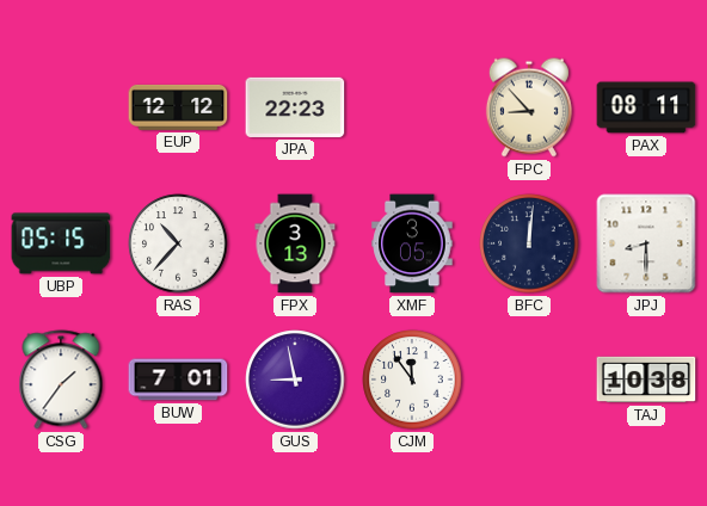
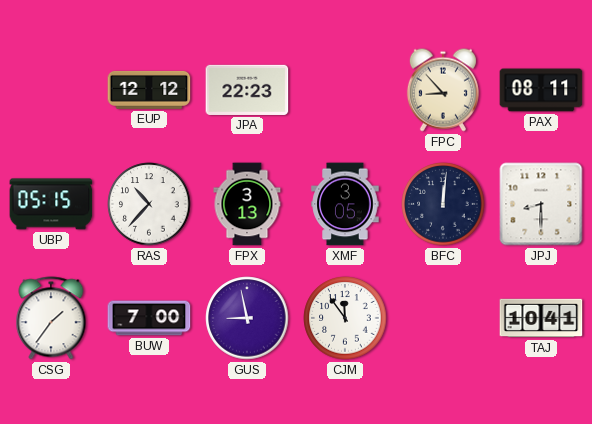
BUW: 7:01 -> 7:00
TAJ: 10:38 -> 10:41
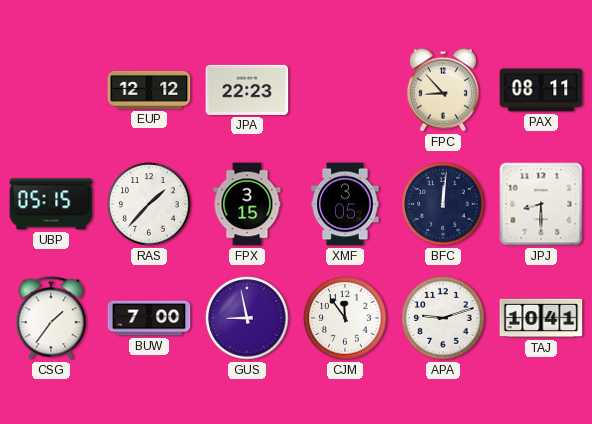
RAS: 10:37 -> 1:37
FPX: 3:13 -> 3:15
APA: none -> 9:12
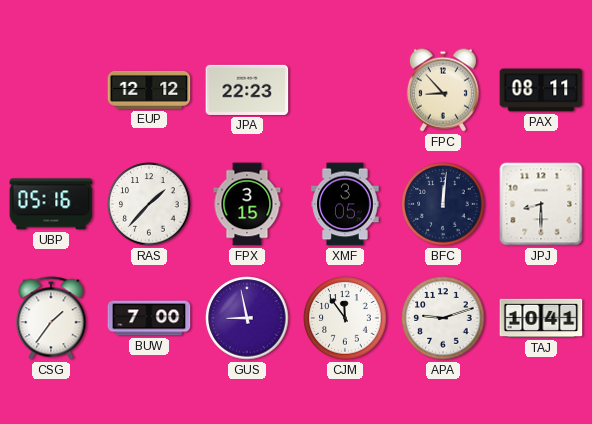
UBP: 05:15 -> 05:16
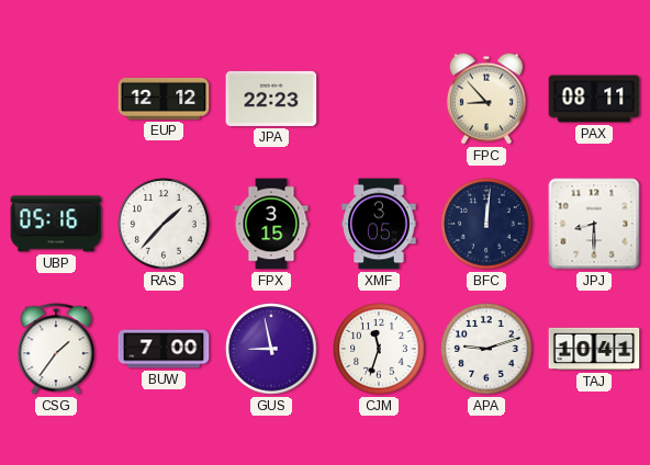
CJM: 11:54 -> 11:33
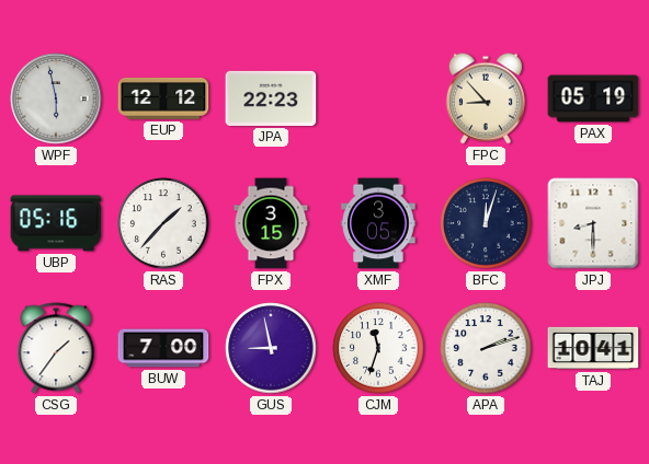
WPF: none -> 5:58
PAX: 08:11 -> 05:19
BFC: 12:01 -> 12:03
APA: 9:12 -> 2:12
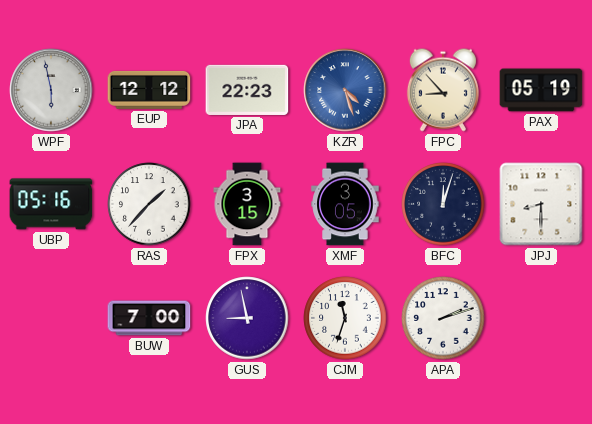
KZR: none -> 4:27
CSG: 1:36 -> none
TAJ: 10:41 -> none
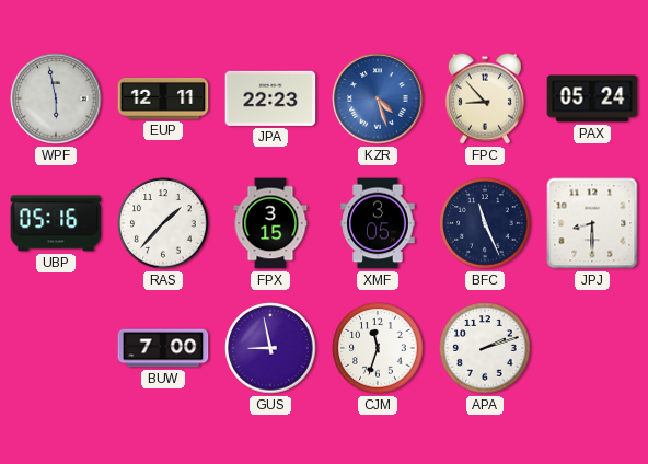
EUP: 12:12 -> 12:11
PAX: 05:19 -> 05:24
BFC: 12:03 -> 11:26
